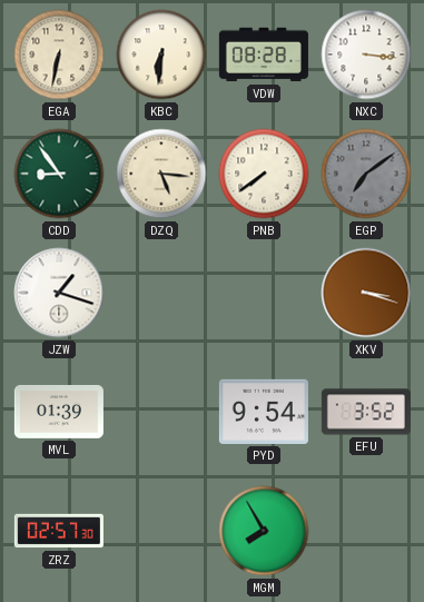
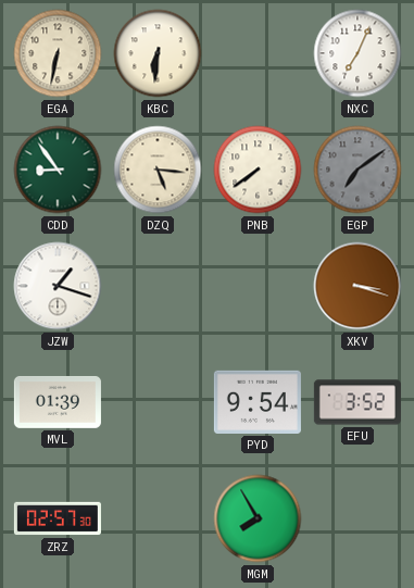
VDW: 08:28 -> none
NXC: 3:16 -> 7:04
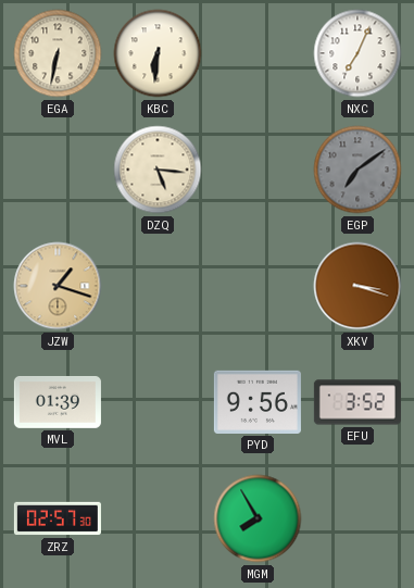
CDD: 8:54 -> none
PNB: 7:39 -> none
JZW dial: white -> champagne
PYD: 9:54 -> 9:56
